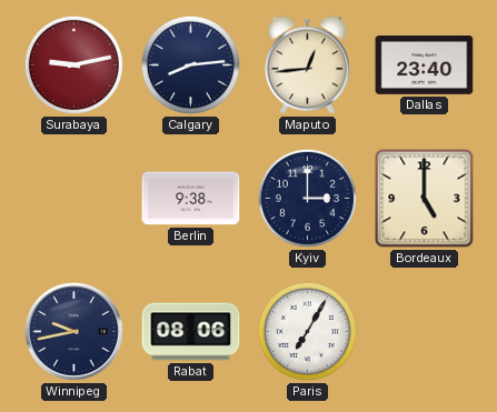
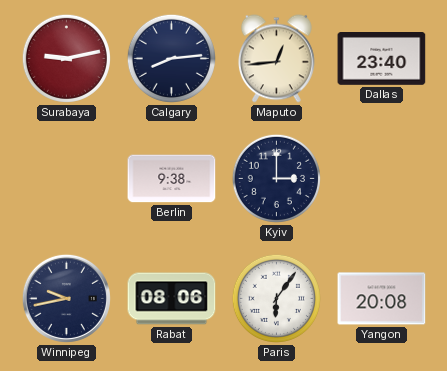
Bordeaux: 5:00 -> none
Paris: 7:05 -> 6:06
Yangon: none -> 20:08
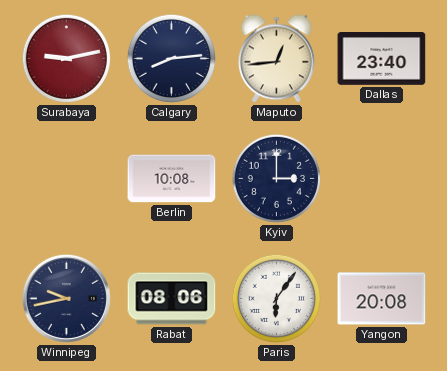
Berlin: 9:38 -> 10:08
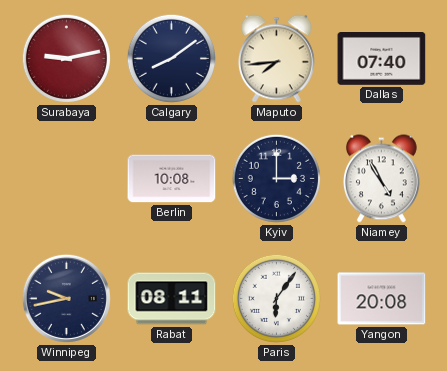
Calgary: 8:14 -> 8:09
Maputo: 12:44 -> 7:44
Dallas: 23:40 -> 07:40
Niamey: none -> 4:55
Rabat: 08:06 -> 08:11
